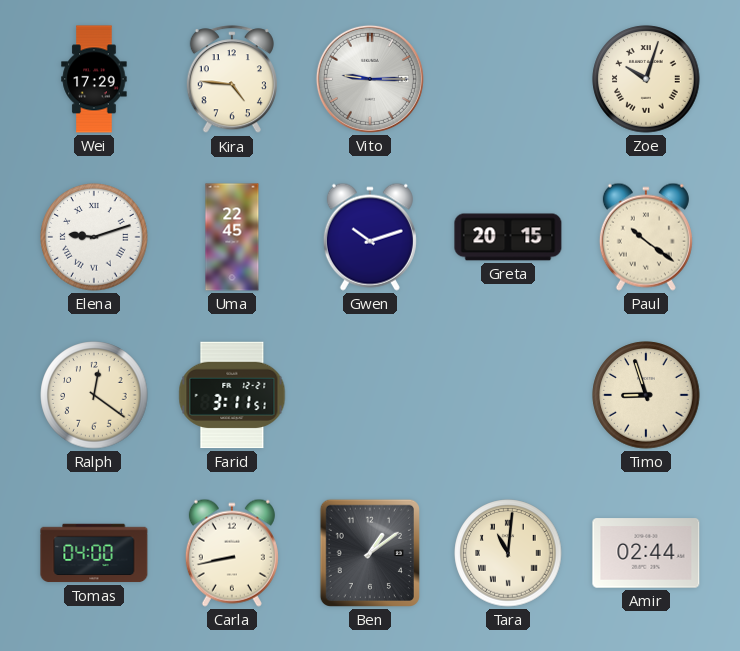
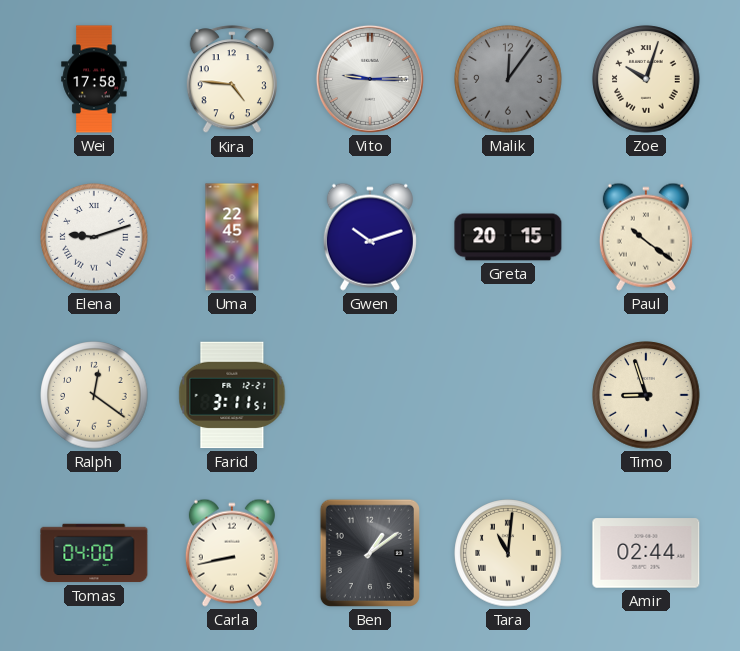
Wei: 17:29 -> 17:58
Malik: none -> 12:06
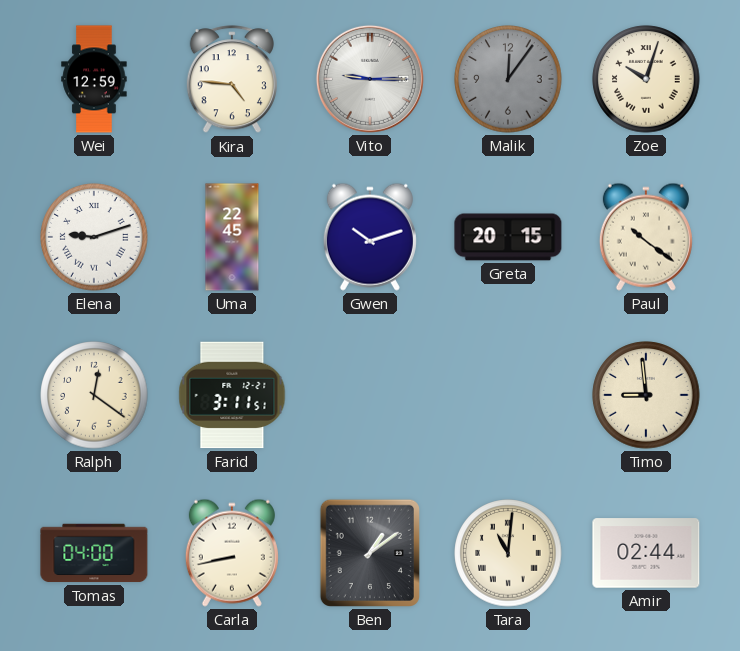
Wei: 17:58 -> 12:59
Timo: 8:57 -> 8:59
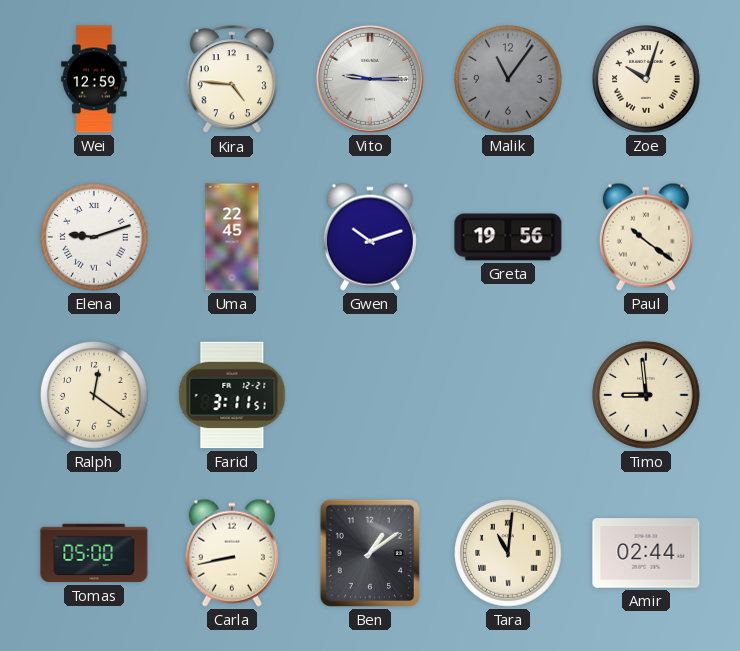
Malik: 12:06 -> 11:06
Greta: 20:15 -> 19:56
Tomas: 04:00 -> 05:00
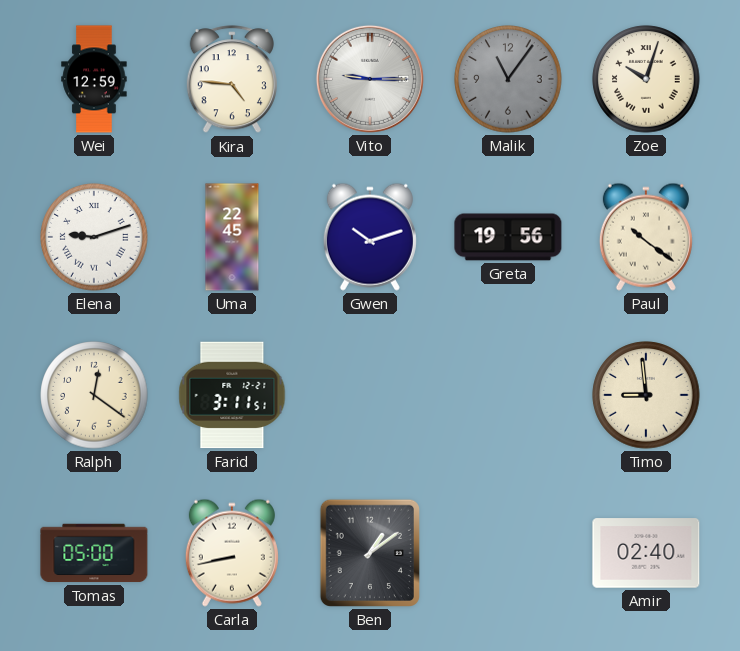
Tara: 11:01 -> none
Amir: 02:44 -> 02:40
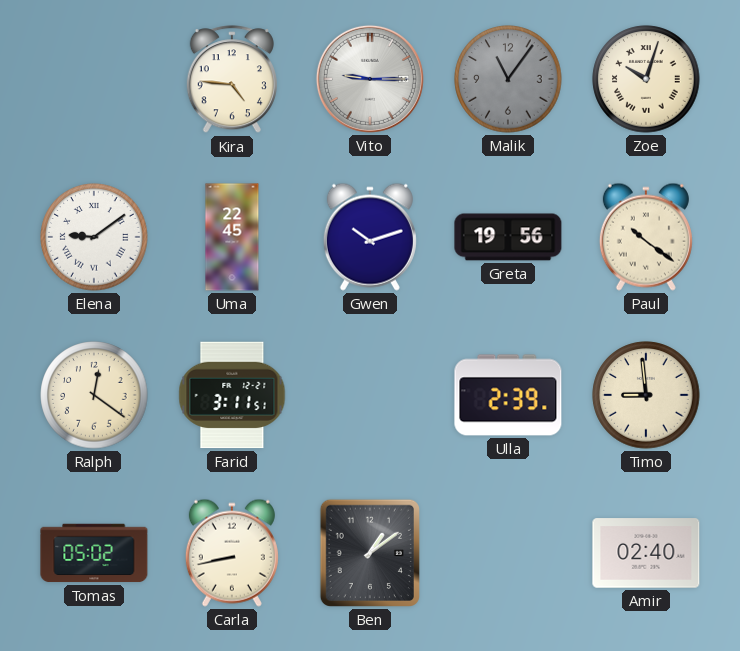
Wei: 12:59 -> none
Elena: 9:12 -> 9:09
Ulla: none -> 2:39
Tomas: 05:00 -> 05:02
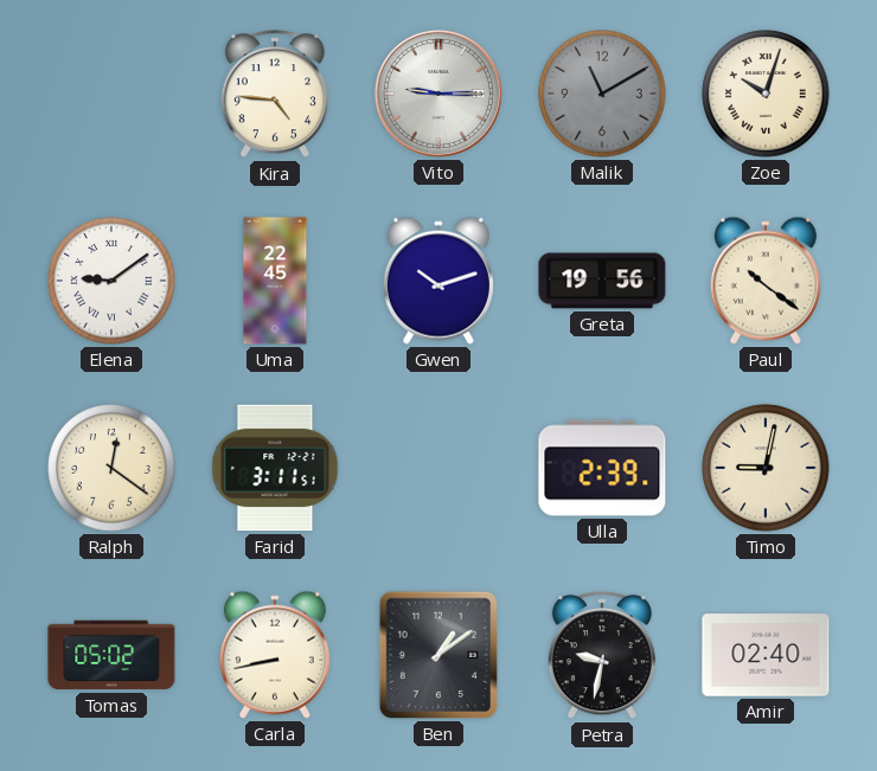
Malik: 11:06 -> 11:10
Timo: 8:59 -> 9:02
Petra: none -> 9:32
